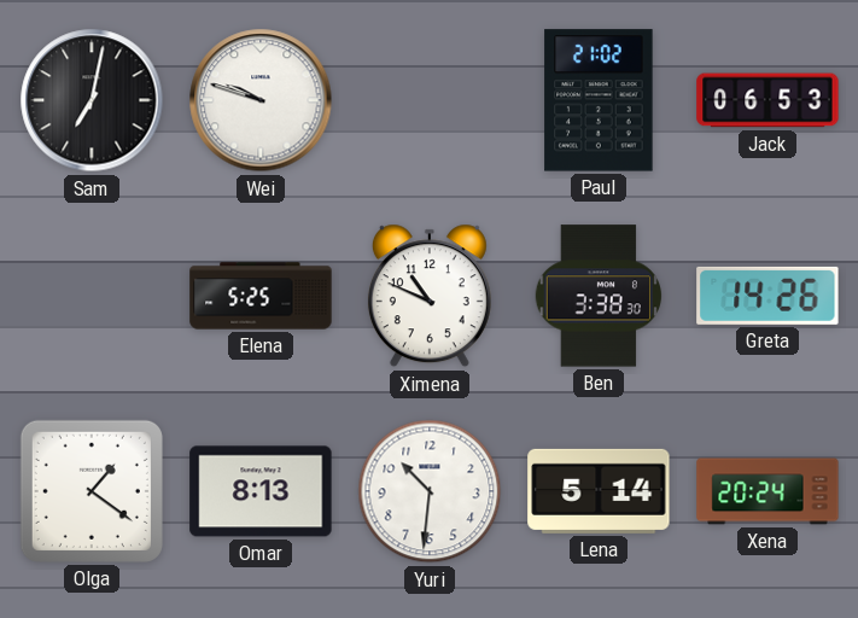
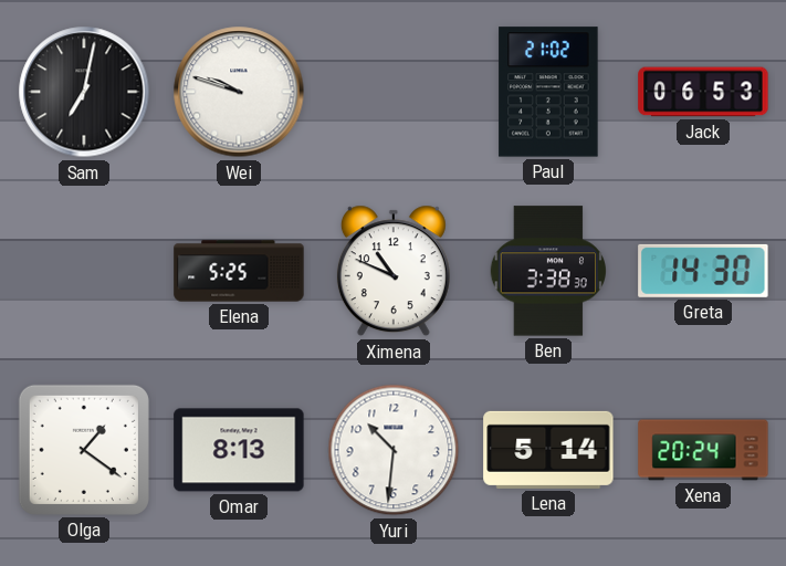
Greta: 14:26 -> 14:30
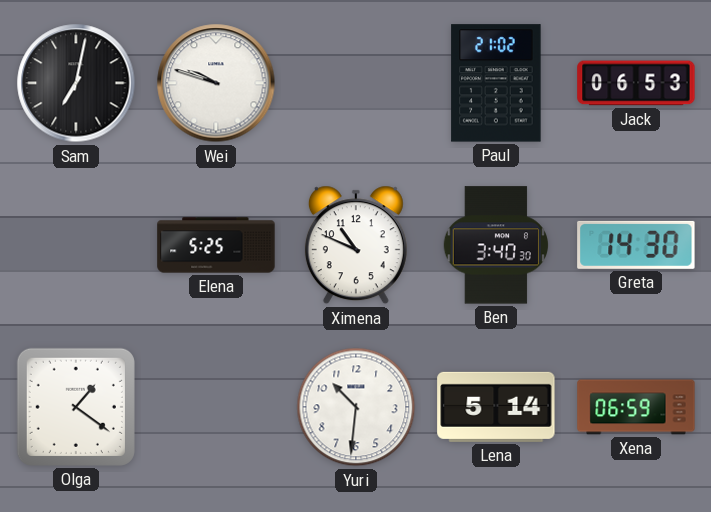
Ben: 3:38 -> 3:40
Omar: 8:13 -> none
Xena: 20:24 -> 06:59
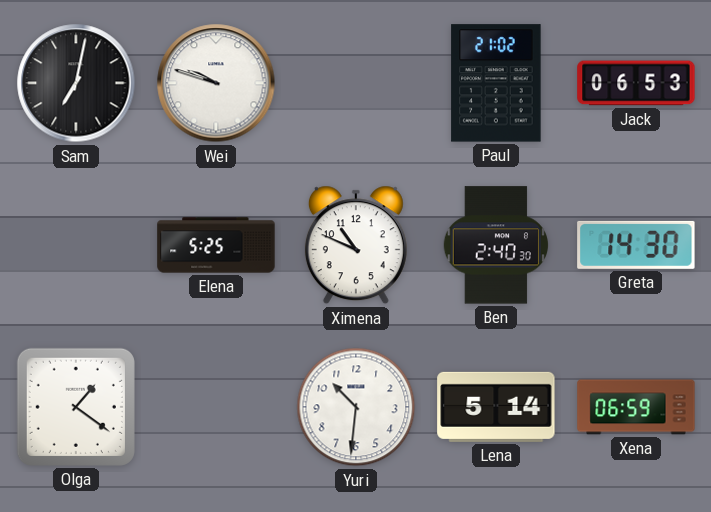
Ben: 3:40 -> 2:40
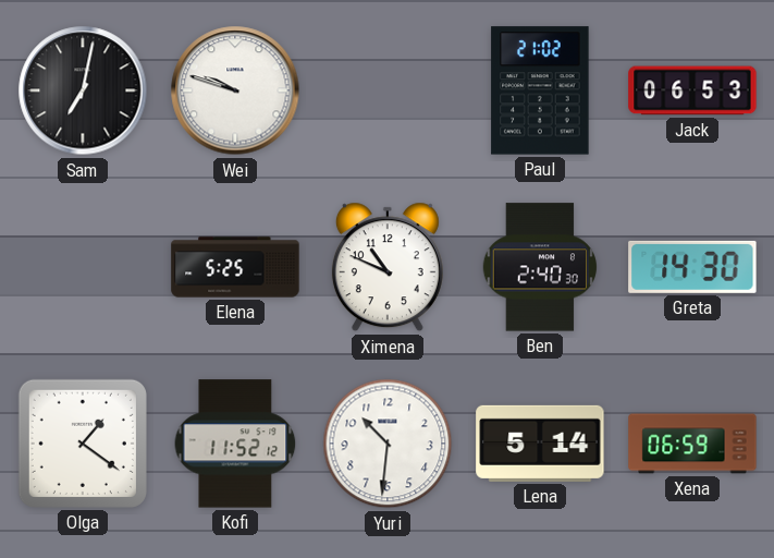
Kofi: none -> 11:52
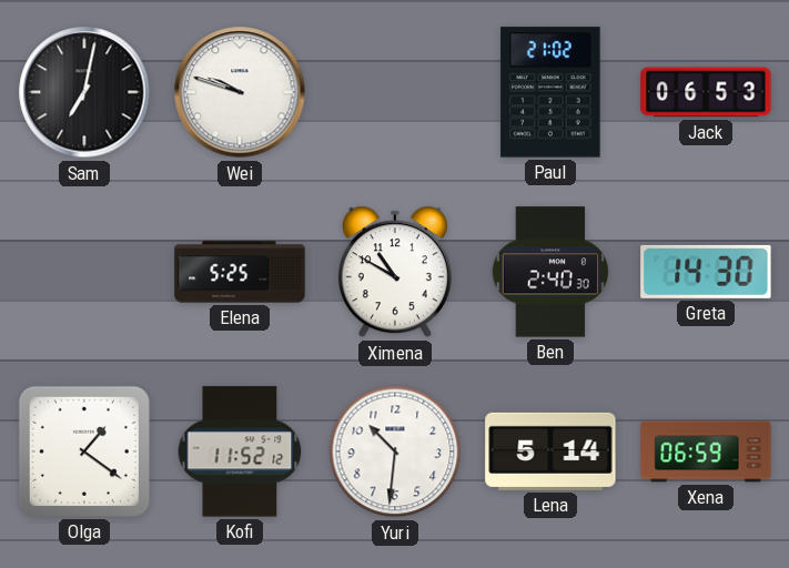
Ximena: 10:49 -> 10:50
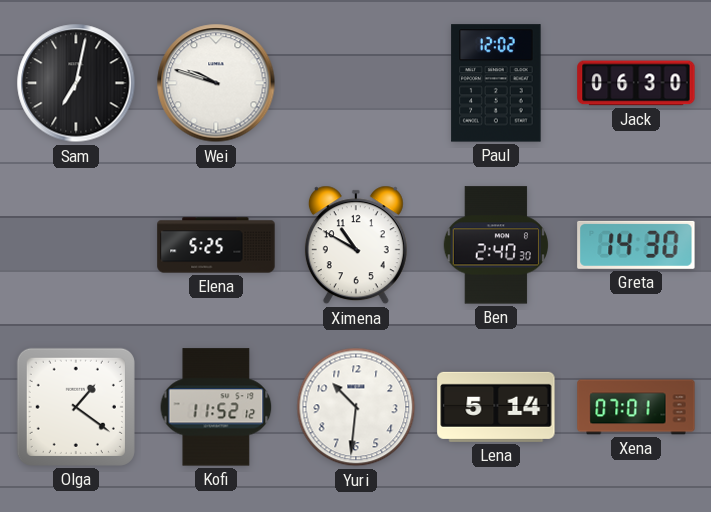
Paul: 21:02 -> 12:02
Jack: 06:53 -> 06:30
Xena: 06:59 -> 07:01
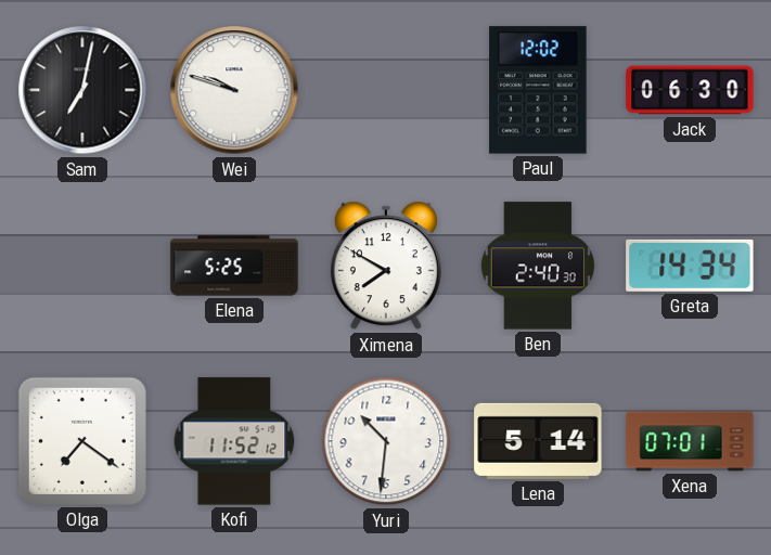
Ximena: 10:50 -> 7:50
Greta: 14:30 -> 14:34
Olga: 1:21 -> 7:21
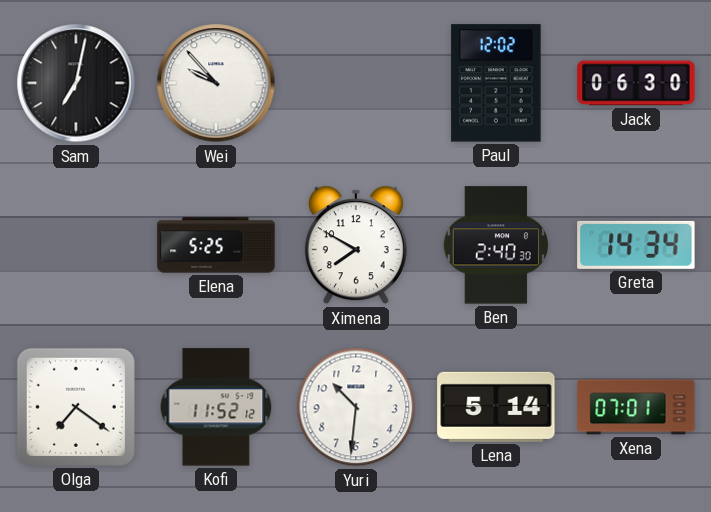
Wei: 9:48 -> 9:53
